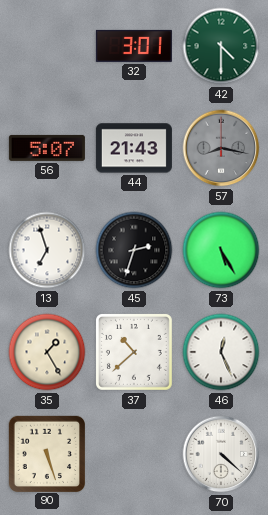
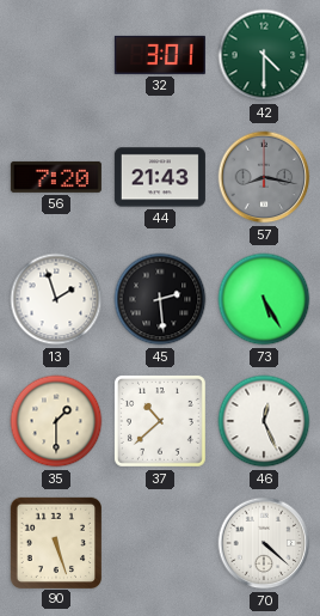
56: 5:07 -> 7:20
13: 6:57 -> 1:57
45: 2:33 -> 2:29
35: 1:25 -> 1:30
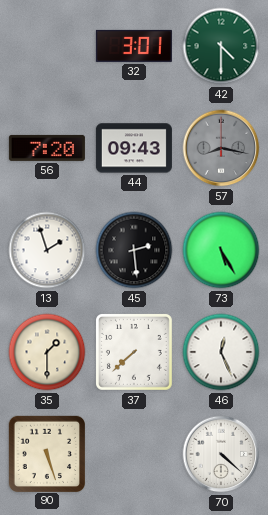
44: 21:43 -> 09:43
37: 10:38 -> 7:38
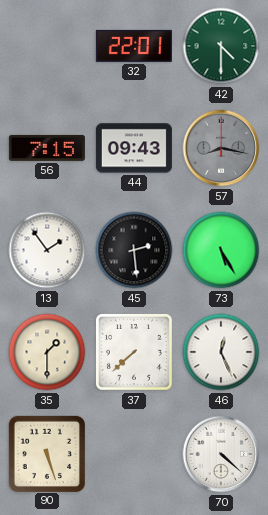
32: 3:01 -> 22:01
56: 7:20 -> 7:15
13: 1:57 -> 1:54
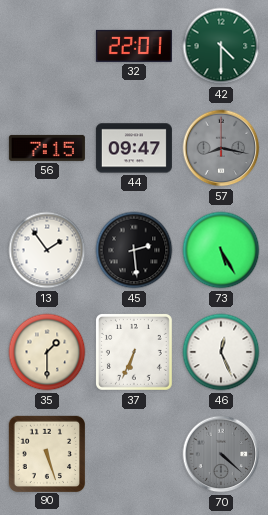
44: 09:43 -> 09:47
37: 7:38 -> 6:34
70 dial: white -> grey
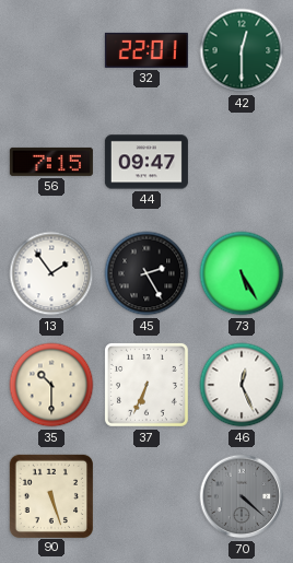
42: 4:30 -> 12:30
57: 8:17 -> none
45: 2:29 -> 2:25
35: 1:30 -> 10:30
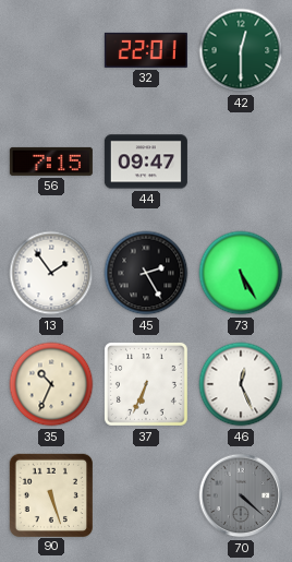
35: 10:30 -> 10:34
